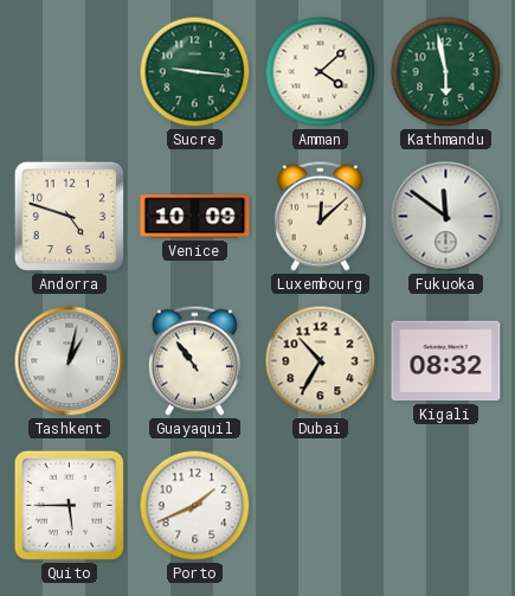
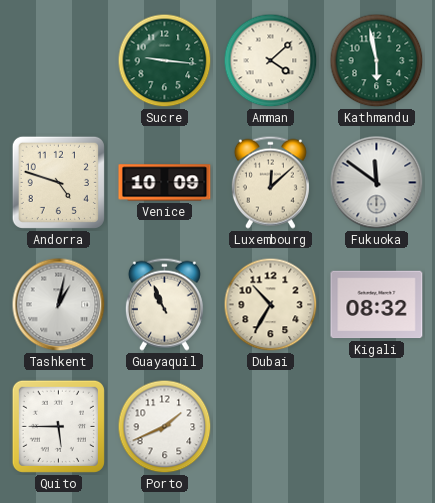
Guayaquil: 10:54 -> 10:56
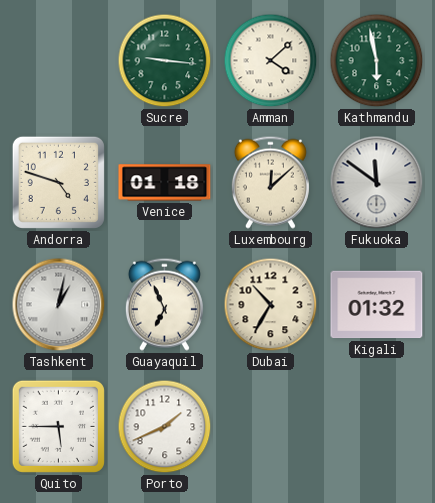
Venice: 10:09 -> 01:18
Guayaquil: 10:56 -> 6:56
Kigali: 08:32 -> 01:32
